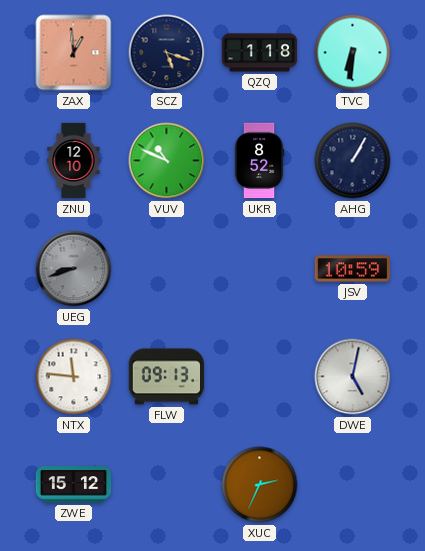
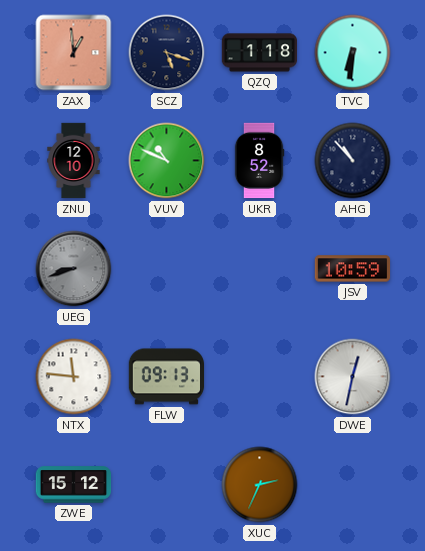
AHG: 1:05 -> 10:53
DWE: 5:02 -> 12:32
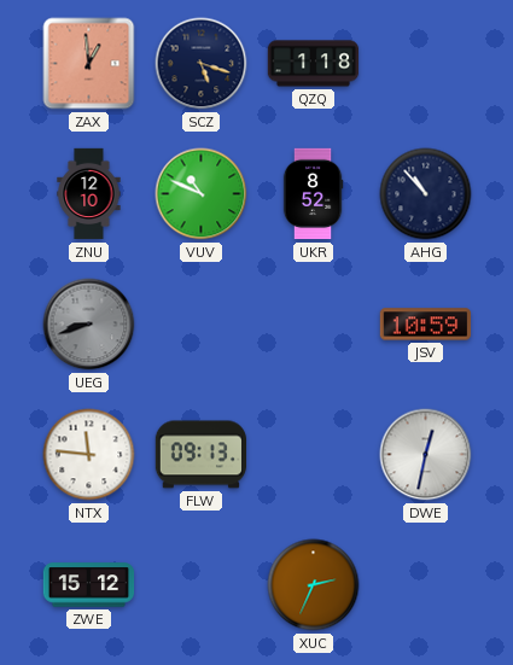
TVC: 6:31 -> none
